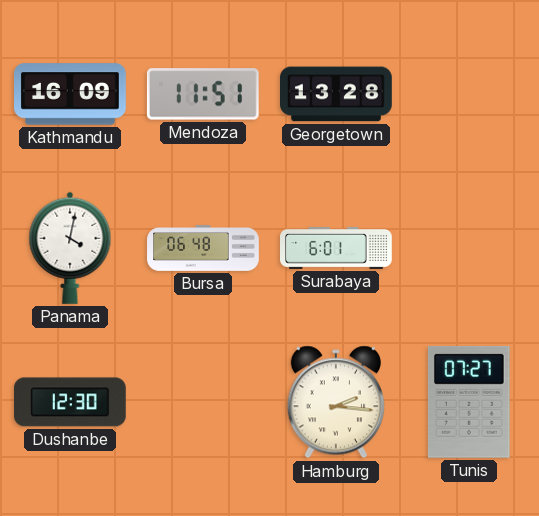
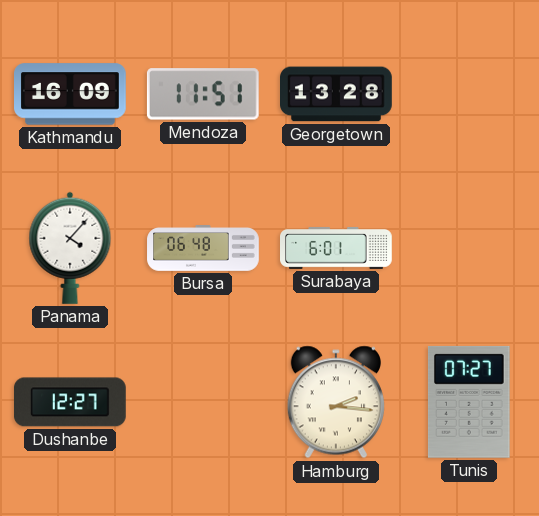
Panama: 4:02 -> 4:07
Dushanbe: 12:30 -> 12:27
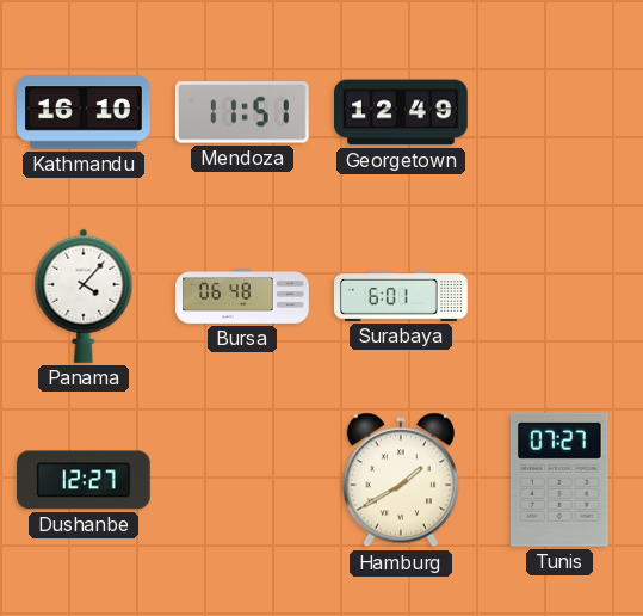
Kathmandu: 16:09 -> 16:10
Georgetown: 13:28 -> 12:49
Hamburg: 2:16 -> 1:40
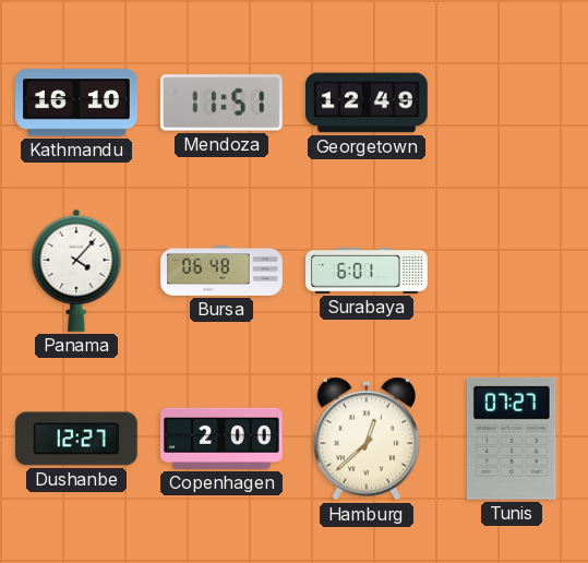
Copenhagen: none -> 2:00
Hamburg: 1:40 -> 12:38
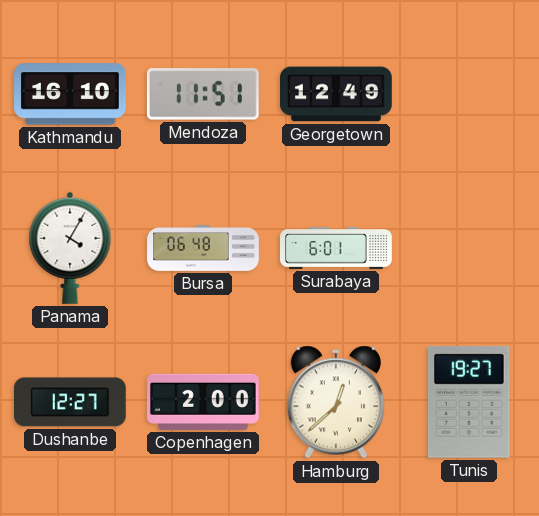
Panama: 4:07 -> 4:05
Tunis: 07:27 -> 19:27
